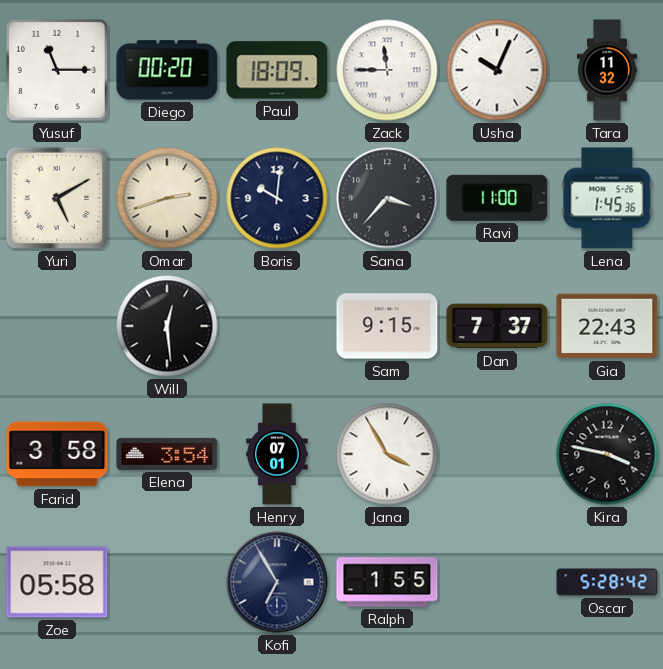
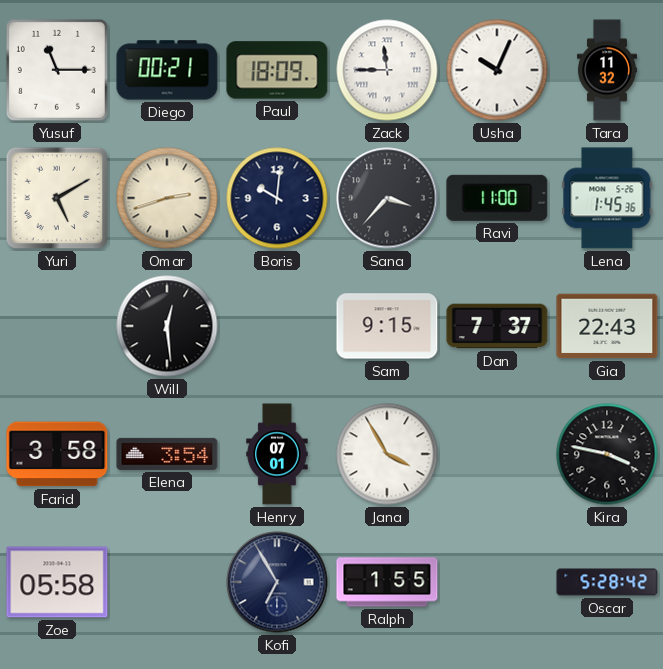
Diego: 00:20 -> 00:21
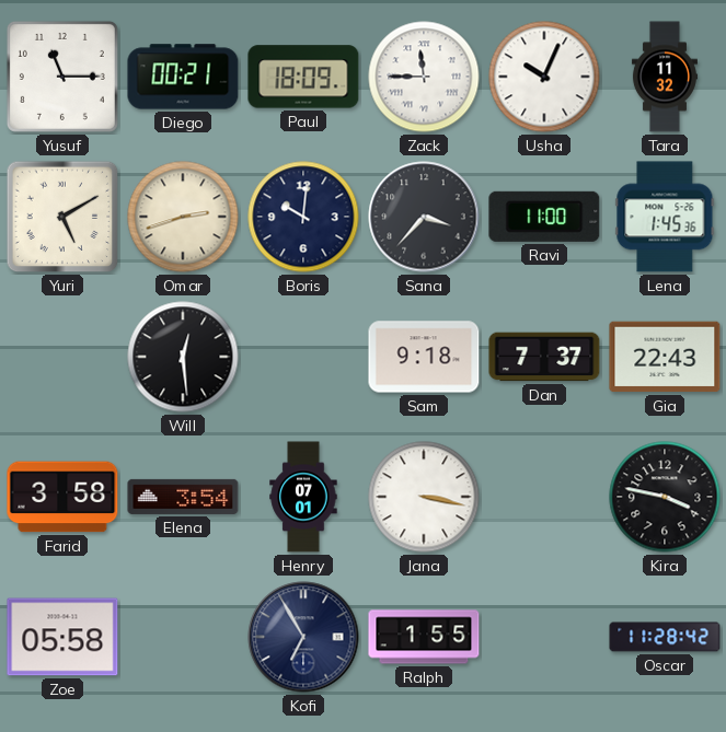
Sam: 9:15 -> 9:18
Jana: 3:55 -> 3:17
Oscar: 5:28 -> 11:28
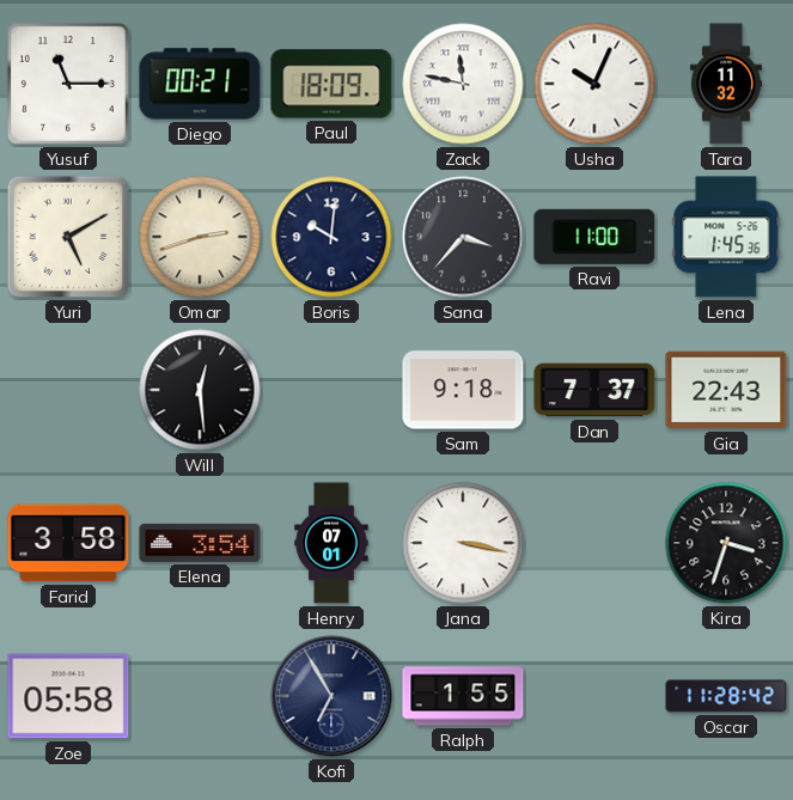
Zack: 11:45 -> 11:47
Kira: 3:47 -> 3:33
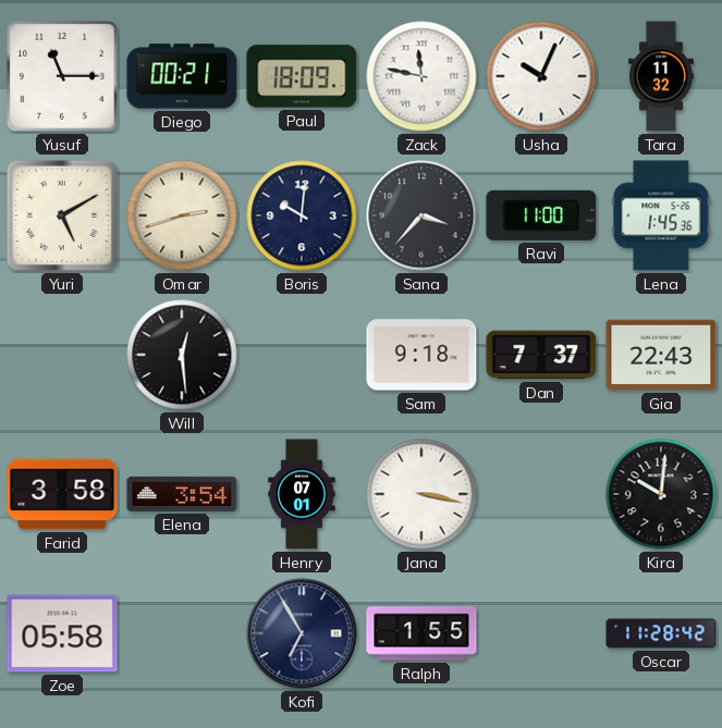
Kira: 3:33 -> 10:01
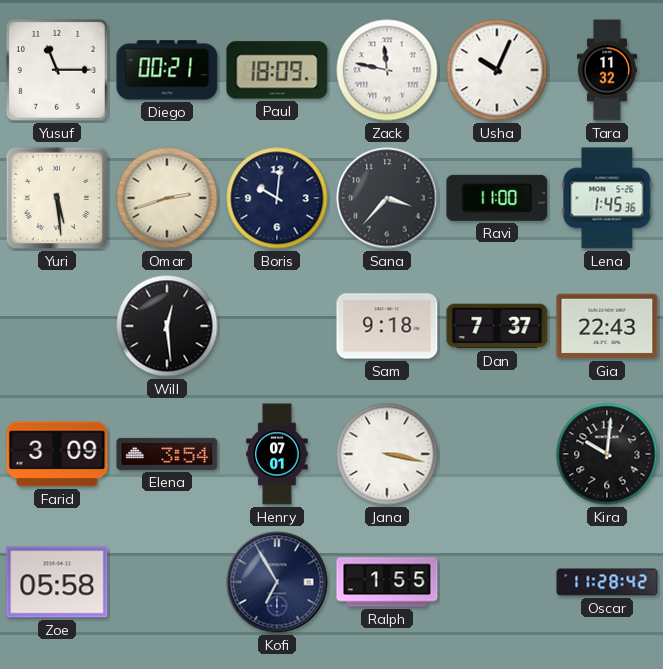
Yuri: 5:10 -> 5:29
Farid: 3:58 -> 3:09
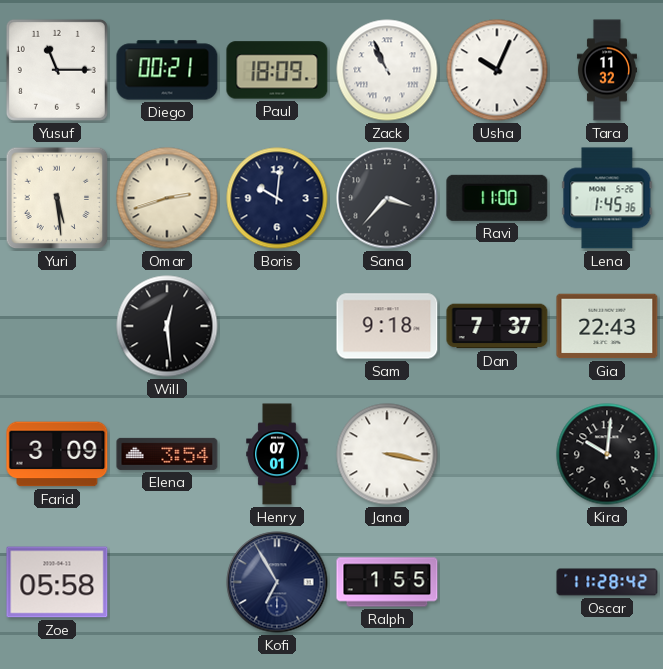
Zack: 11:47 -> 10:56
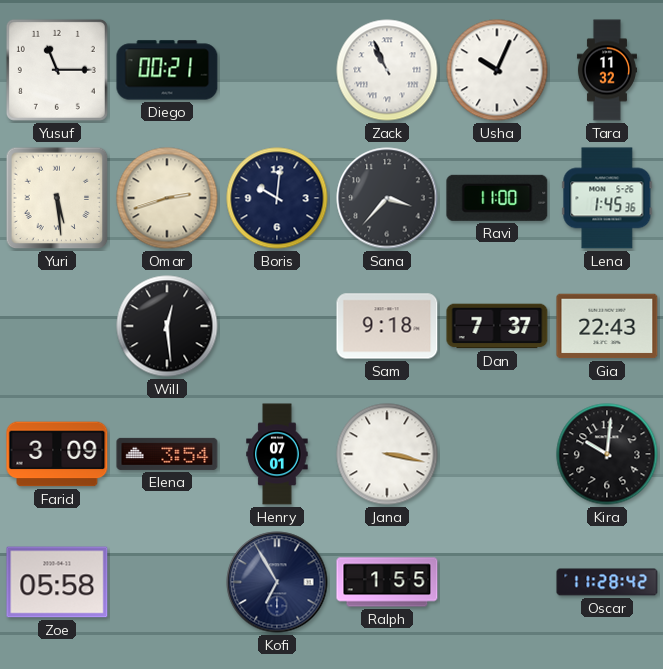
Paul: 18:09 -> none
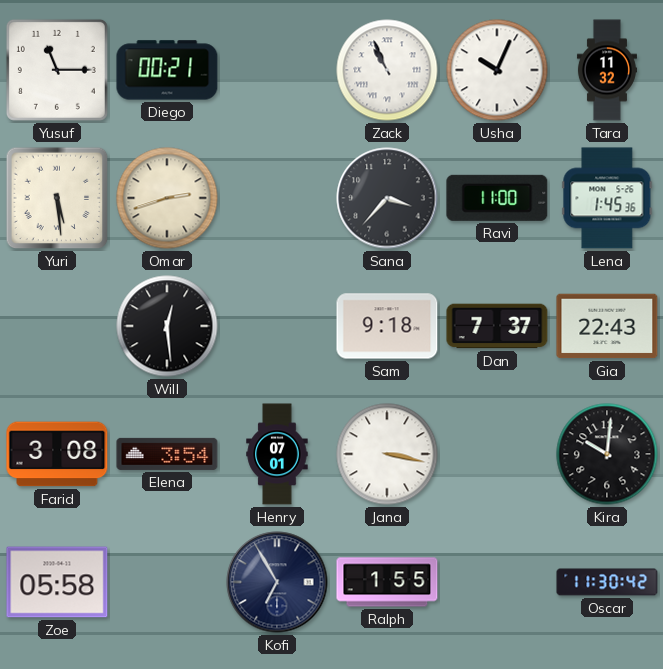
Boris: 10:01 -> none
Farid: 3:09 -> 3:08
Oscar: 11:28 -> 11:30
